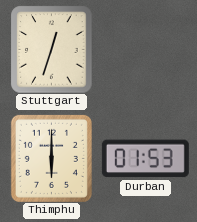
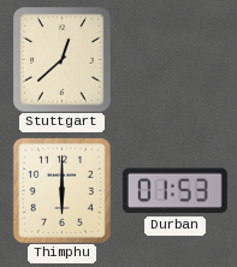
Stuttgart: 12:33 -> 12:38
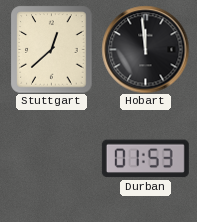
Hobart: none -> 11:59
Thimphu: 6:00 -> none
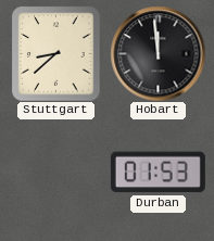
Stuttgart: 12:38 -> 8:38
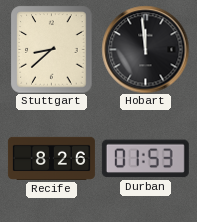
Recife: none -> 8:26
